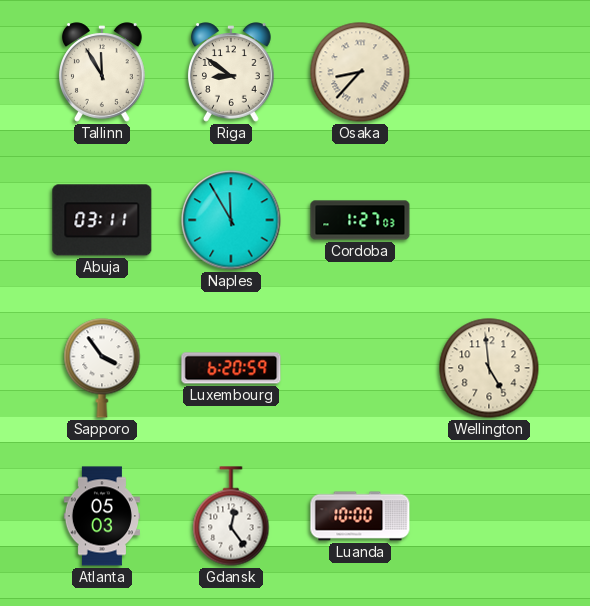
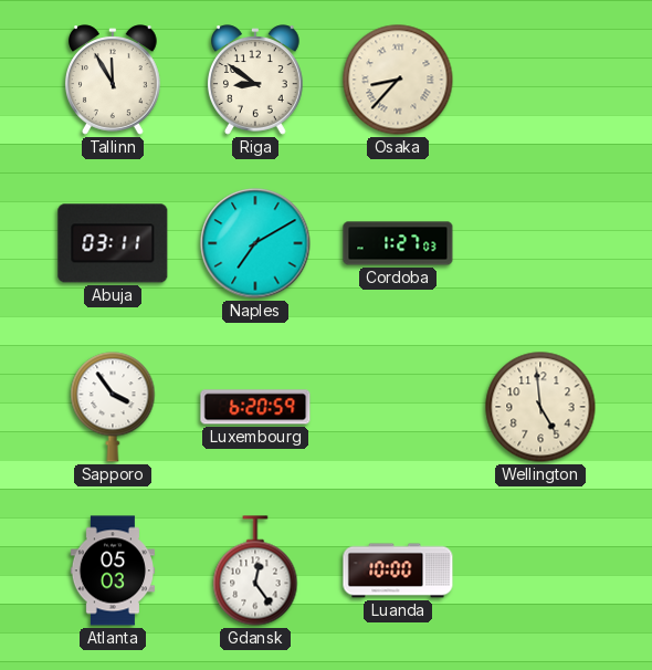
Naples: 11:55 -> 7:10
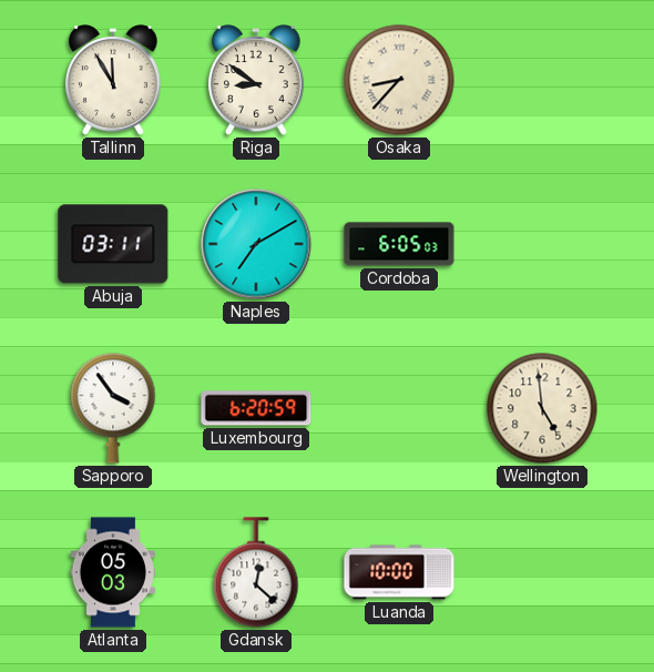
Cordoba: 1:27 -> 6:05
Gdansk: 12:24 -> 12:22
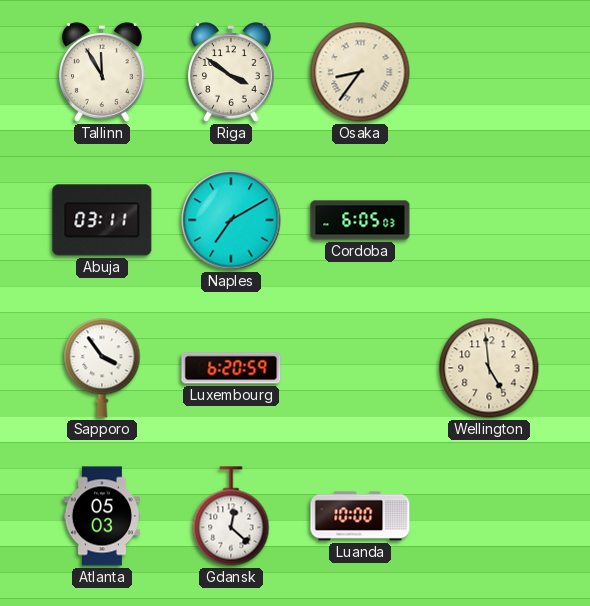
Riga: 8:51 -> 3:51
Osaka: 8:37 -> 8:36
